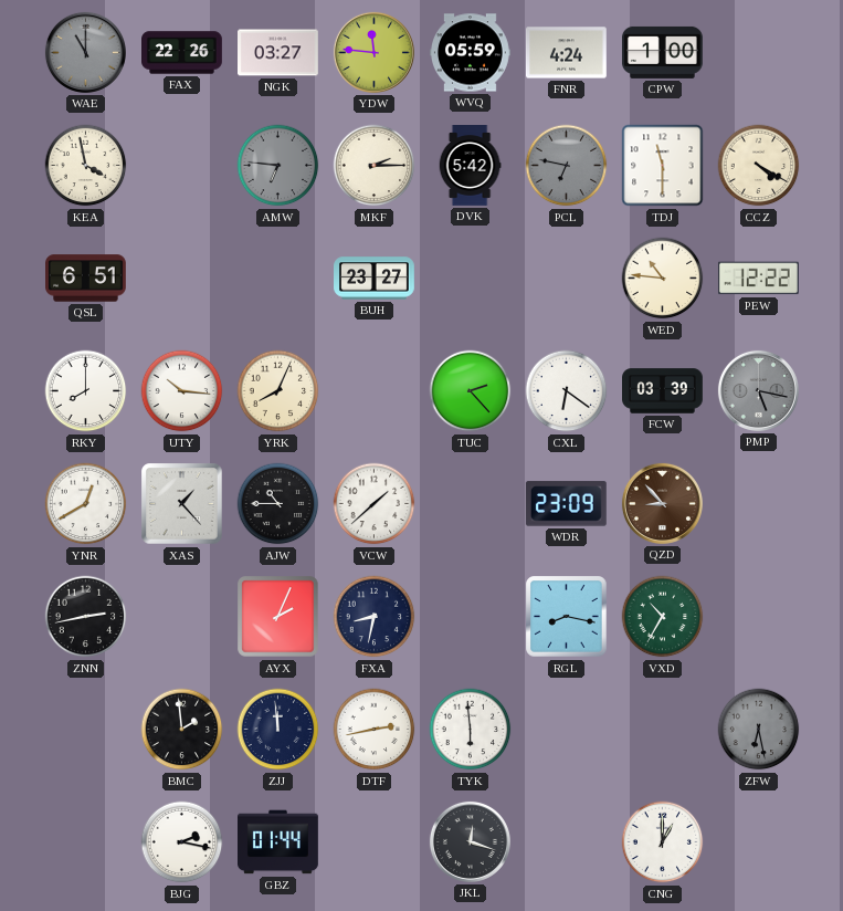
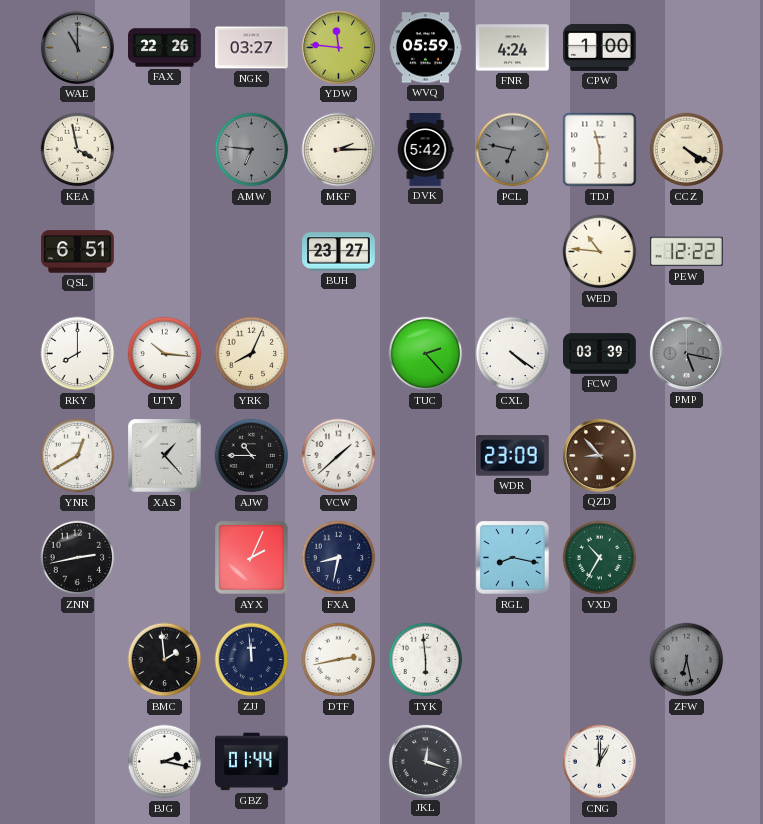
CXL: 6:21 -> 4:21
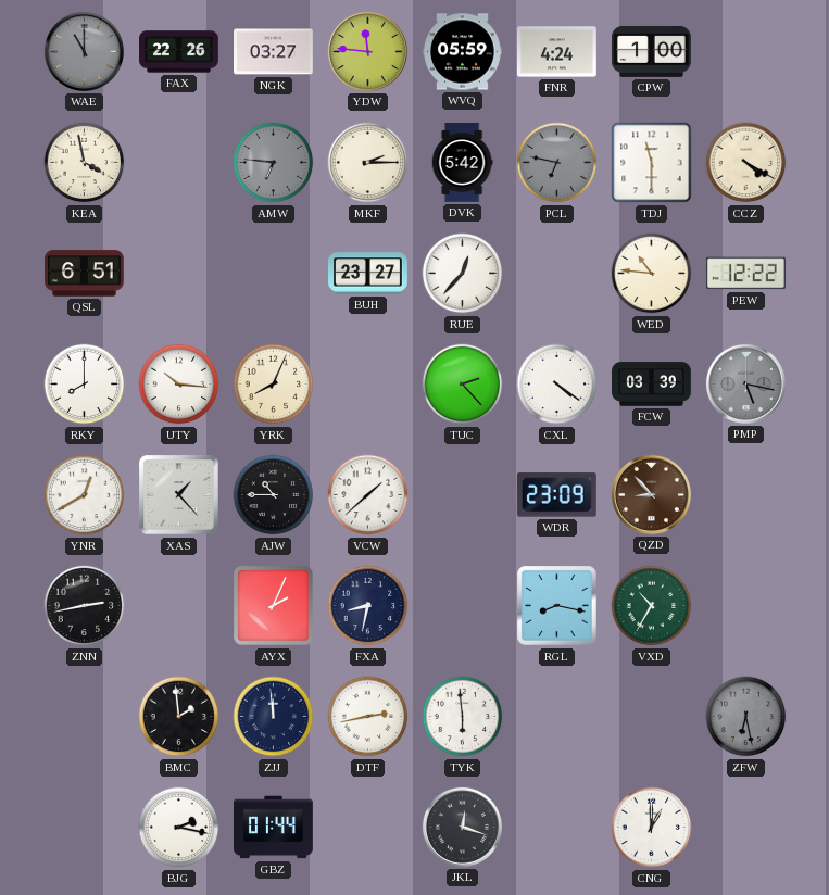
RUE: none -> 12:37
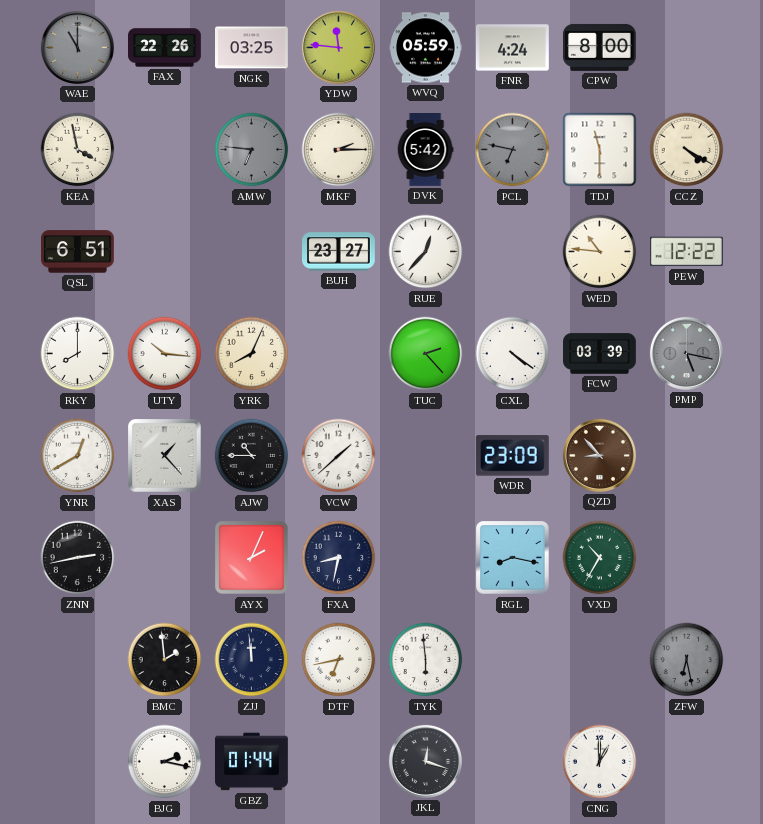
NGK: 03:27 -> 03:25
CPW: 1:00 -> 8:00
DTF: 2:43 -> 6:43
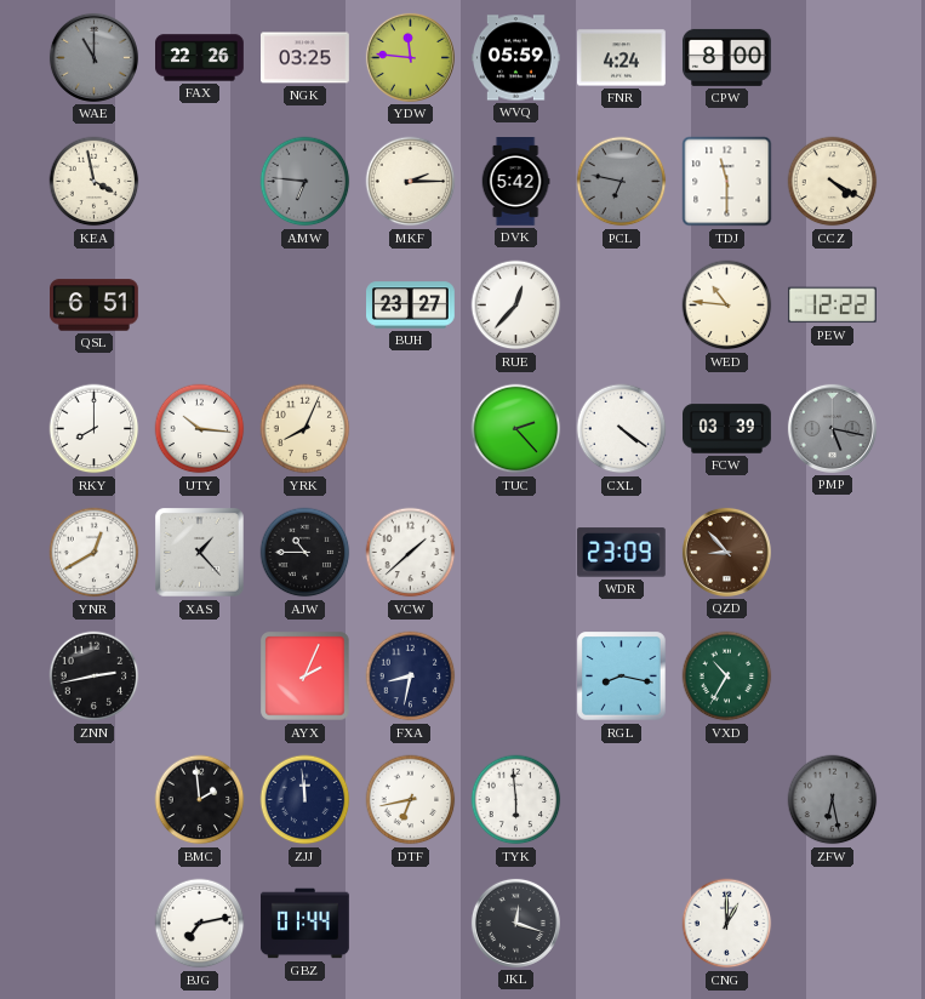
BJG: 2:17 -> 7:13
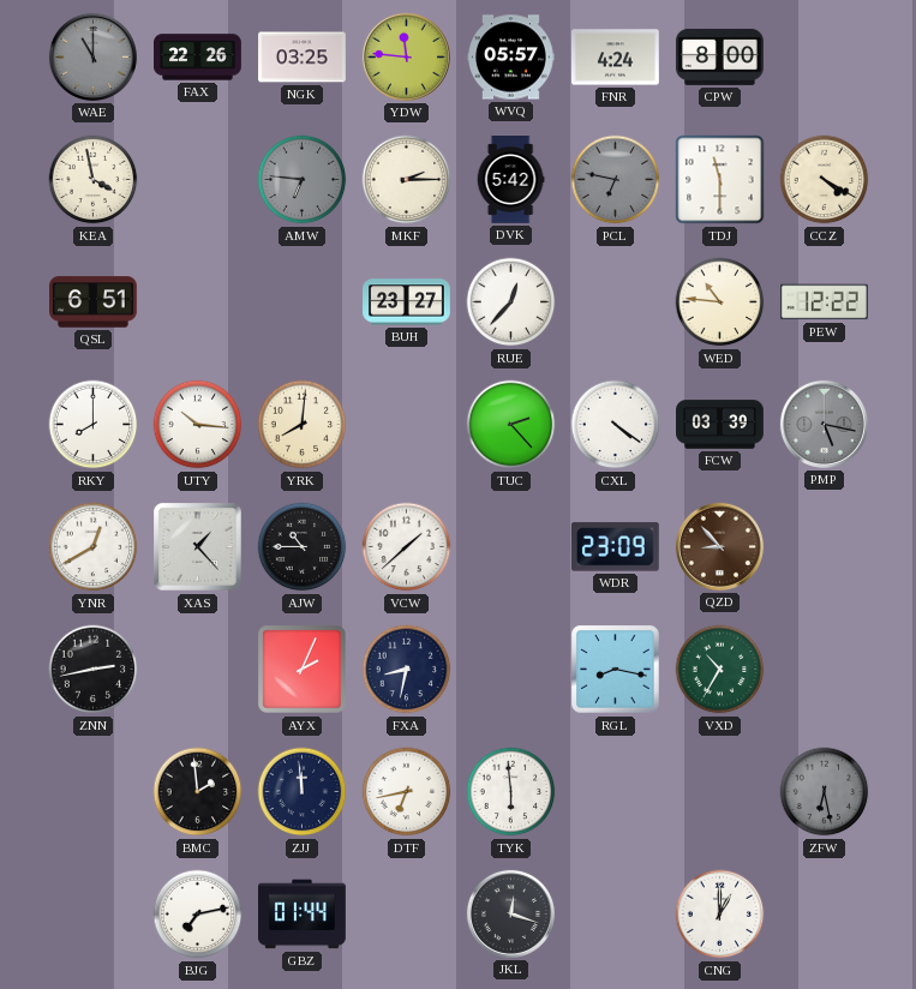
WVQ: 05:59 -> 05:57
YRK: 8:04 -> 8:01
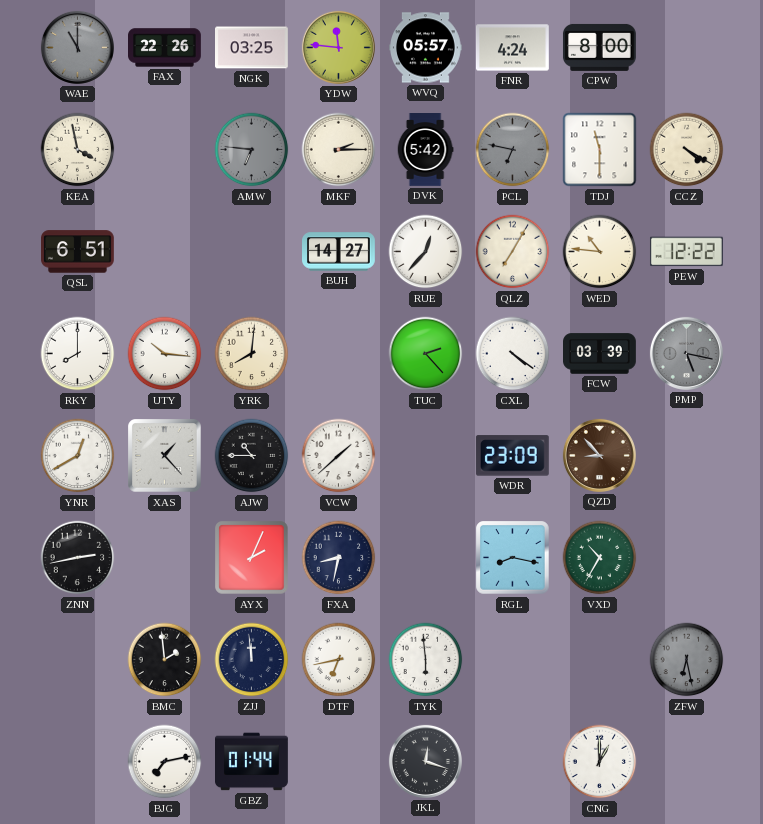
BUH: 23:27 -> 14:27
QLZ: none -> 7:05
